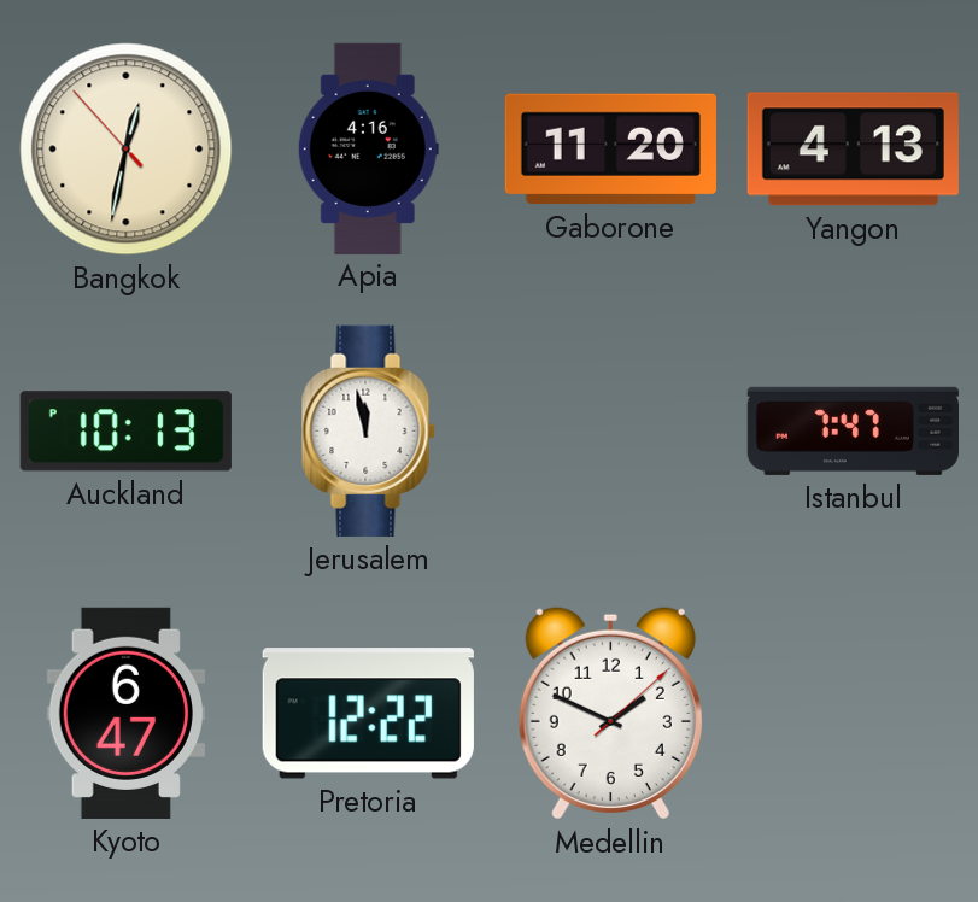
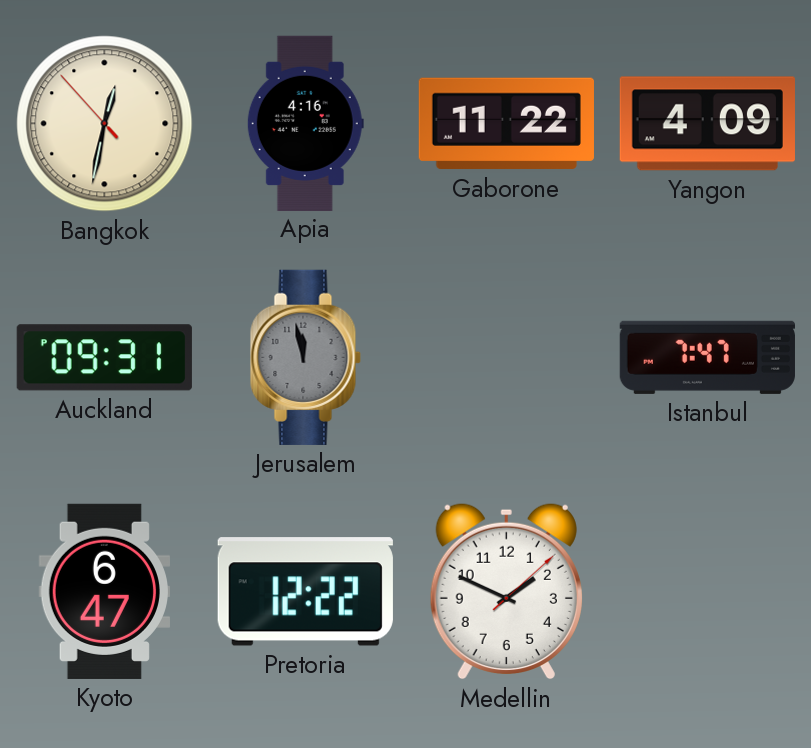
Gaborone: 11:20 -> 11:22
Yangon: 4:13 -> 4:09
Auckland: 10:13 -> 09:31
Jerusalem dial: white -> grey
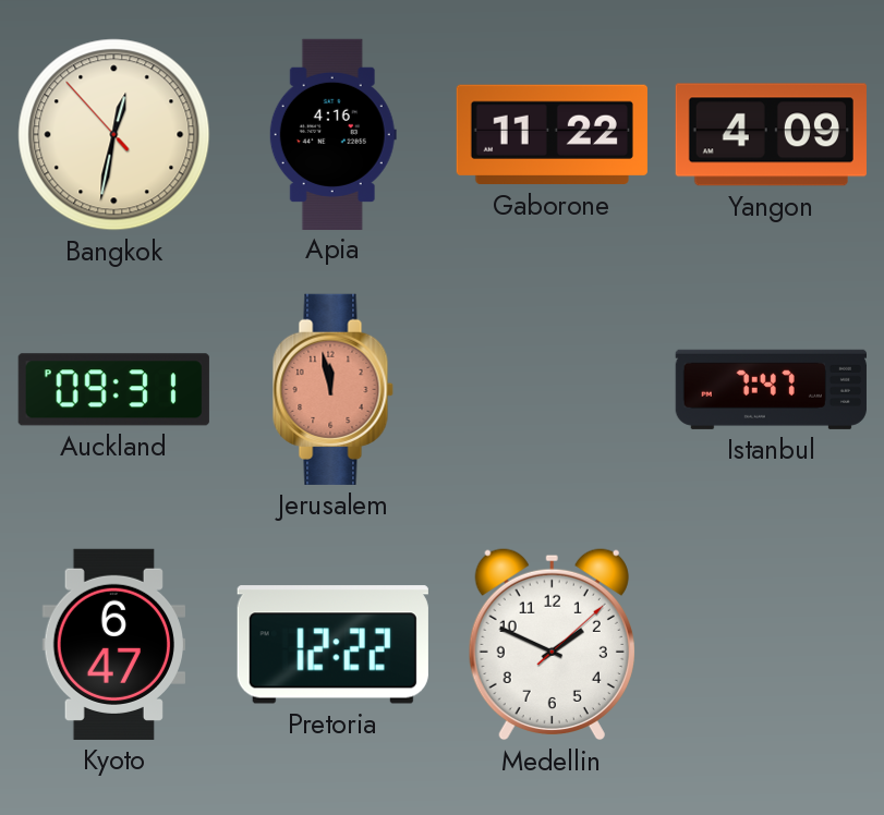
Jerusalem dial: grey -> salmon
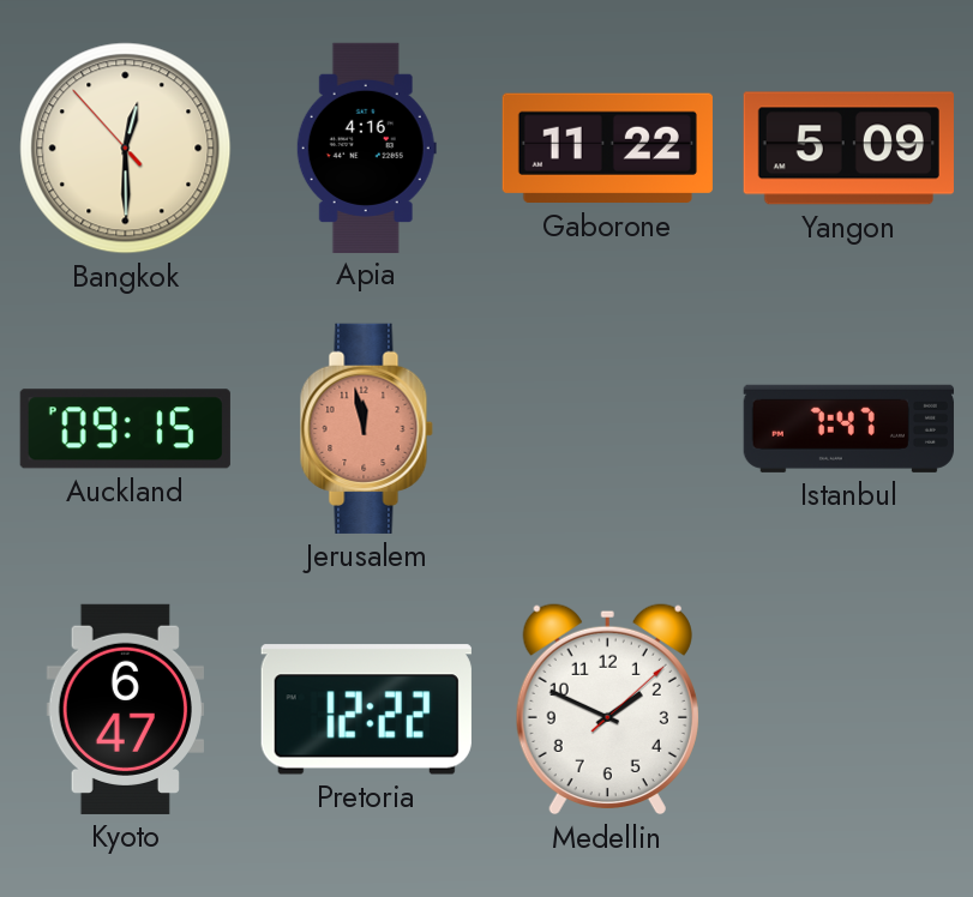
Bangkok: 12:31 -> 12:29
Yangon: 4:09 -> 5:09
Auckland: 09:31 -> 09:15
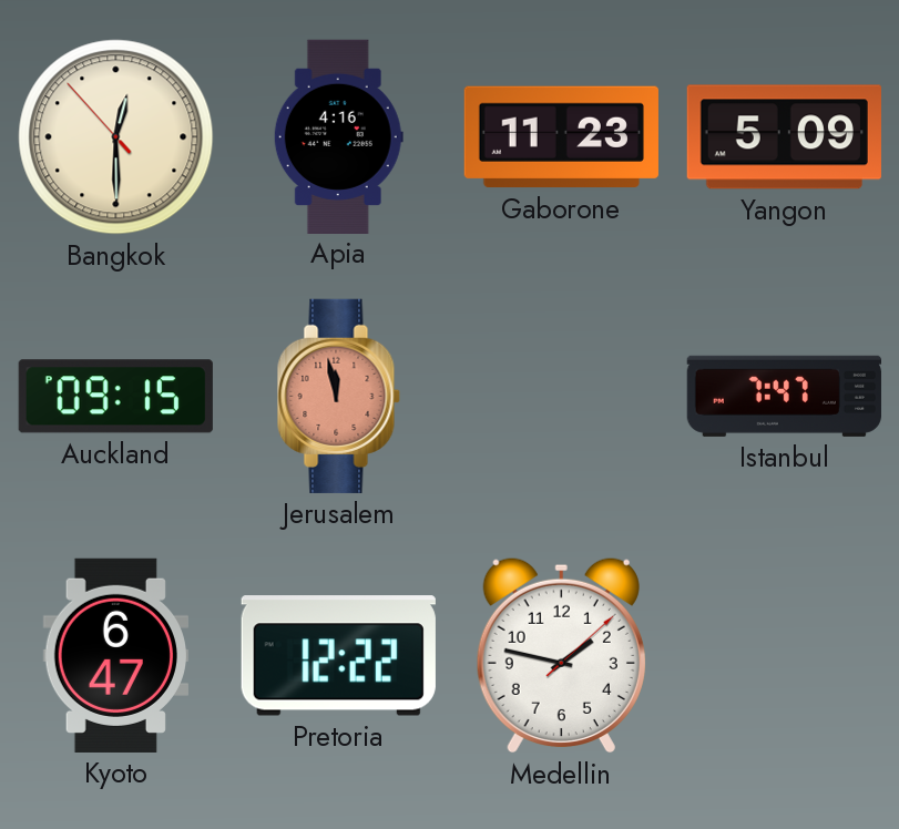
Gaborone: 11:22 -> 11:23
Medellin: 1:49 -> 1:47
